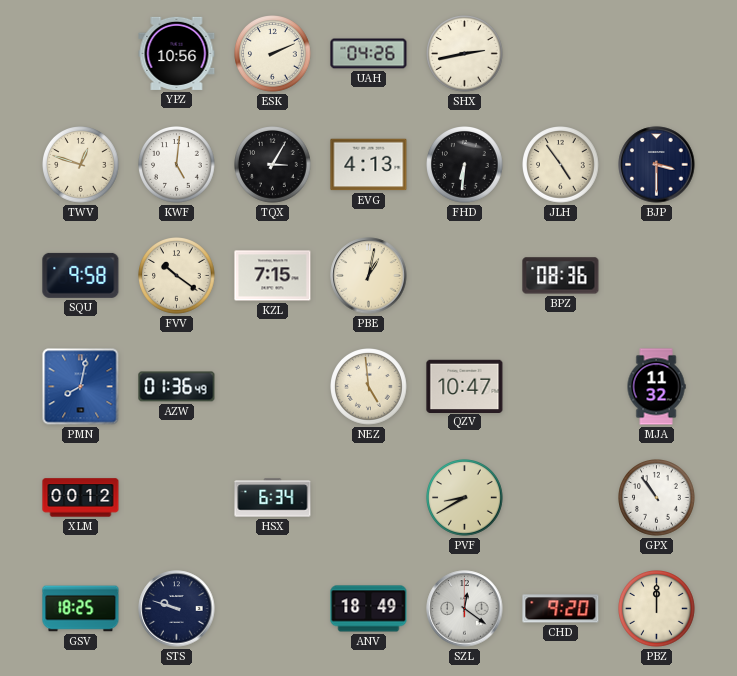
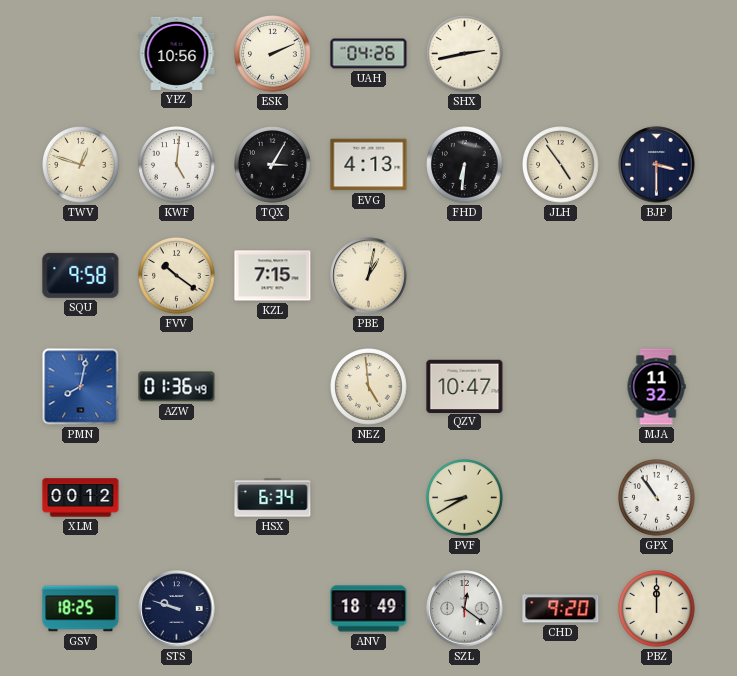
BPZ: 08:36 -> none
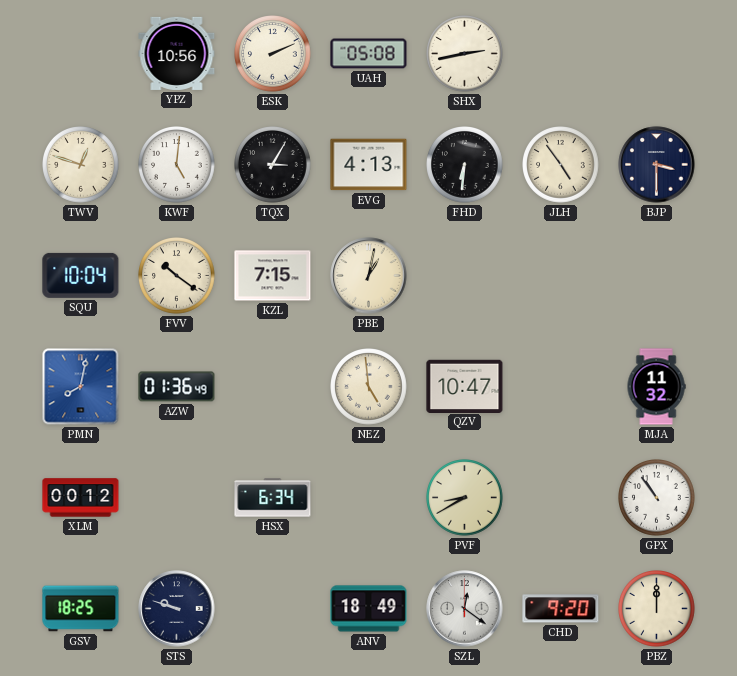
UAH: 04:26 -> 05:08
SQU: 9:58 -> 10:04
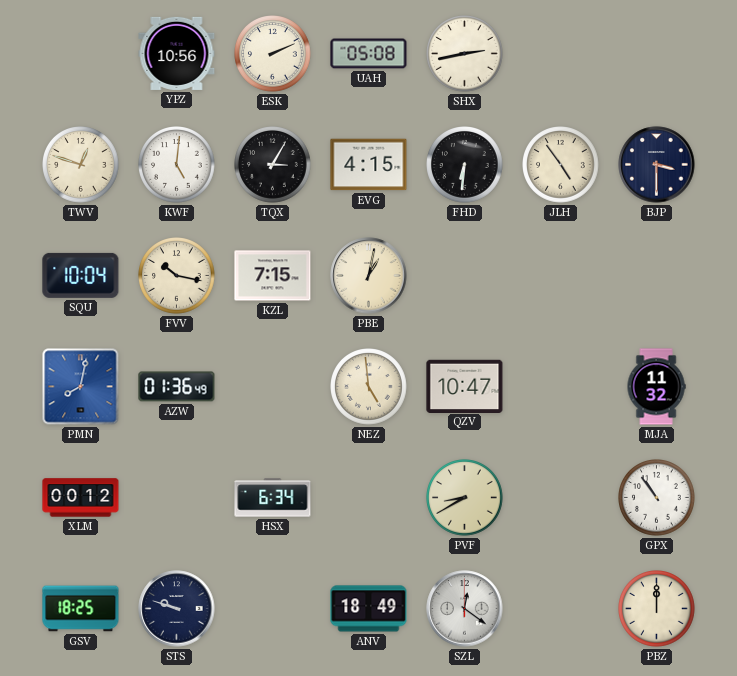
EVG: 4:13 -> 4:15
FVV: 10:21 -> 10:17
CHD: 9:20 -> none
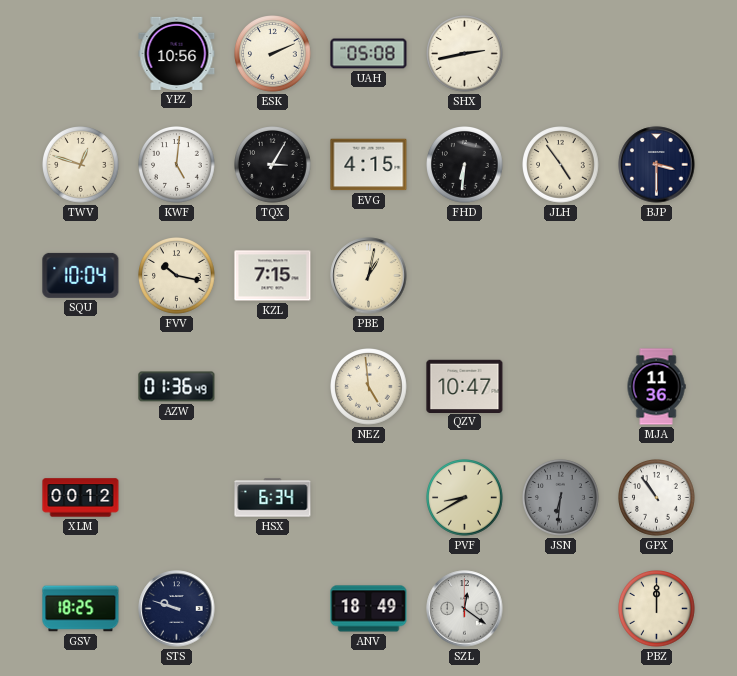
PMN: 8:02 -> none
MJA: 11:32 -> 11:36
JSN: none -> 6:31
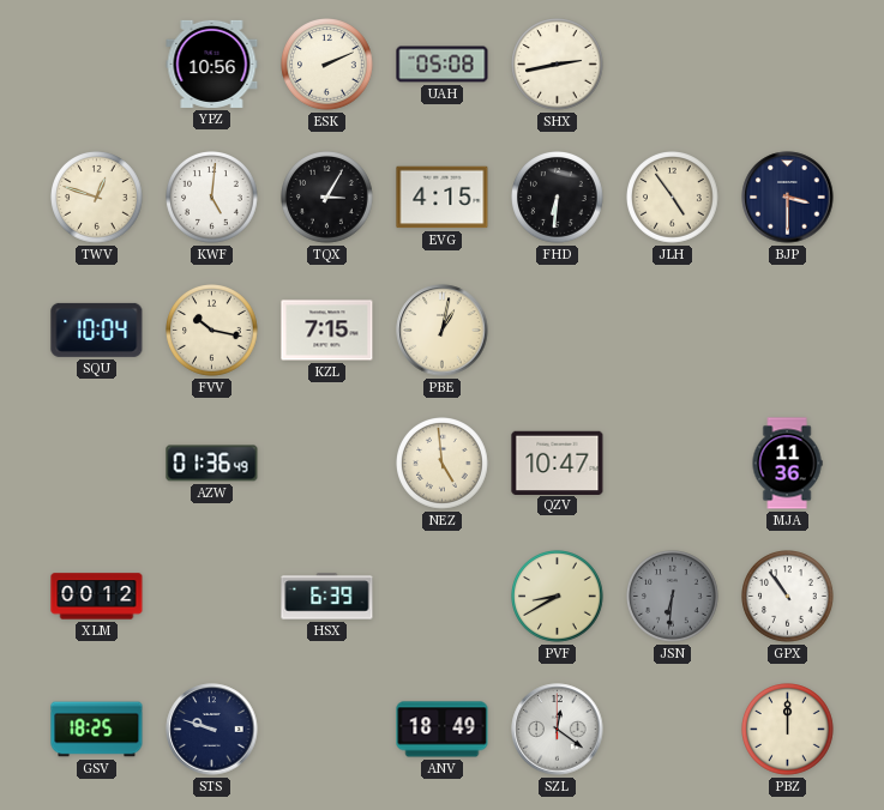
HSX: 6:34 -> 6:39
